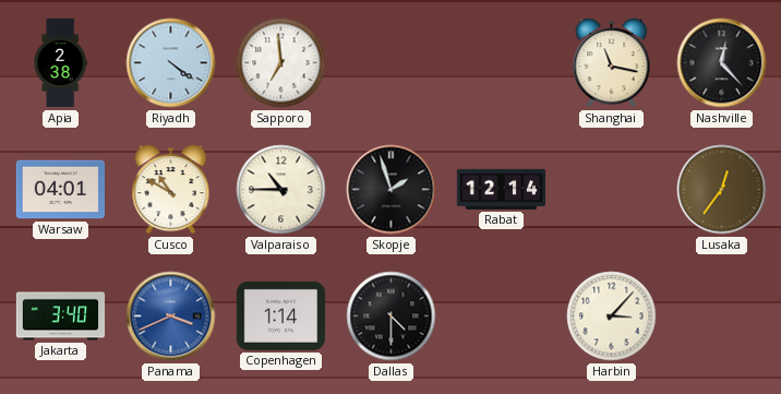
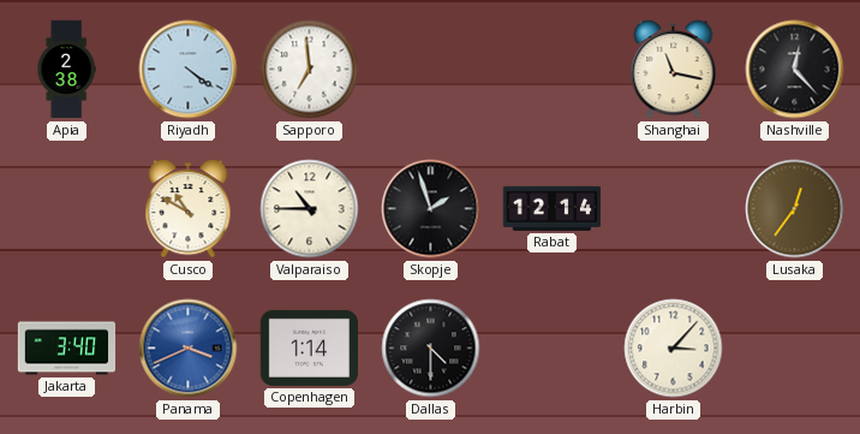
Warsaw: 04:01 -> none
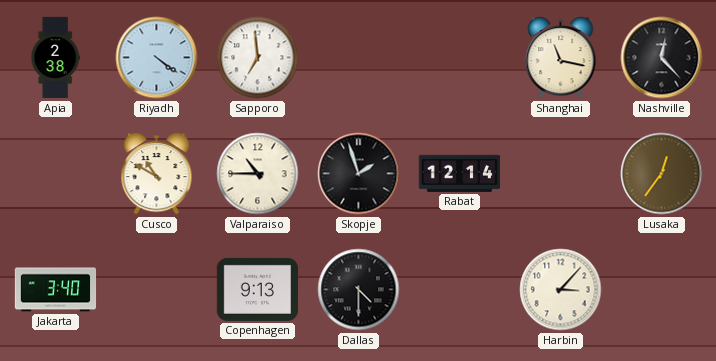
Panama: 3:41 -> none
Copenhagen: 1:14 -> 9:13
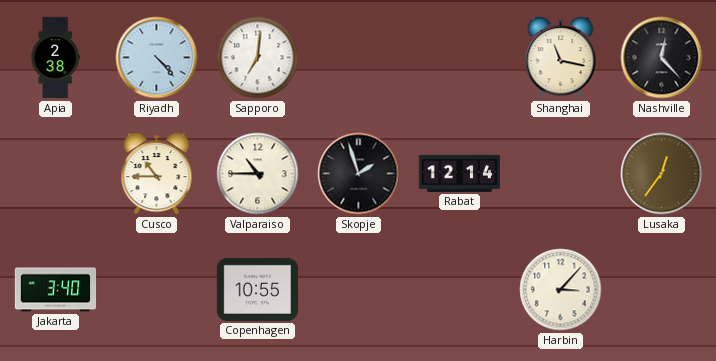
Riyadh: 4:21 -> 4:23
Sapporo: 6:59 -> 7:01
Cusco: 10:50 -> 10:45
Copenhagen: 9:13 -> 10:55
Dallas: 4:30 -> none
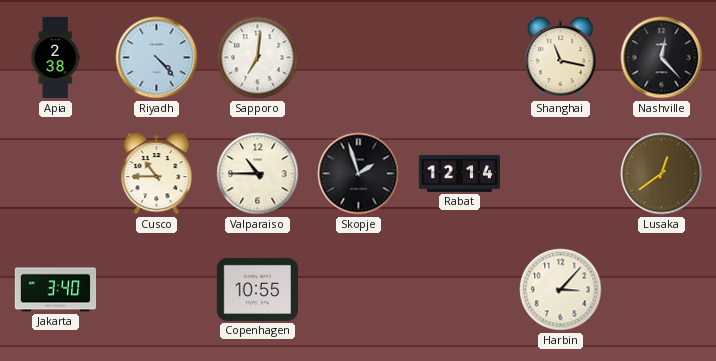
Lusaka: 12:36 -> 12:39
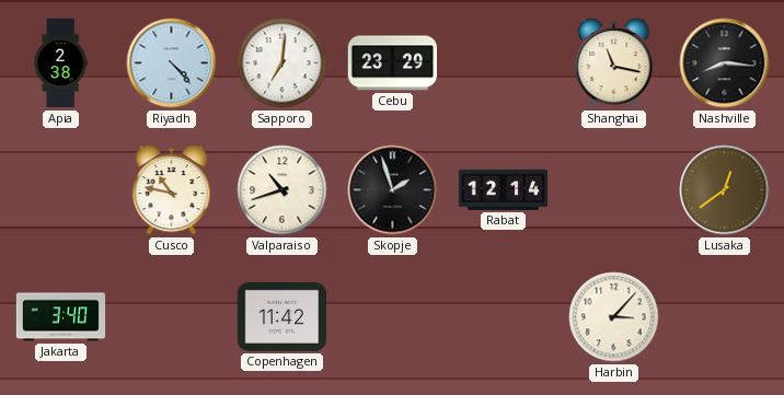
Cebu: none -> 23:29
Nashville: 12:23 -> 8:16
Cusco: 10:45 -> 10:47
Valparaiso: 10:45 -> 10:42
Copenhagen: 10:55 -> 11:42
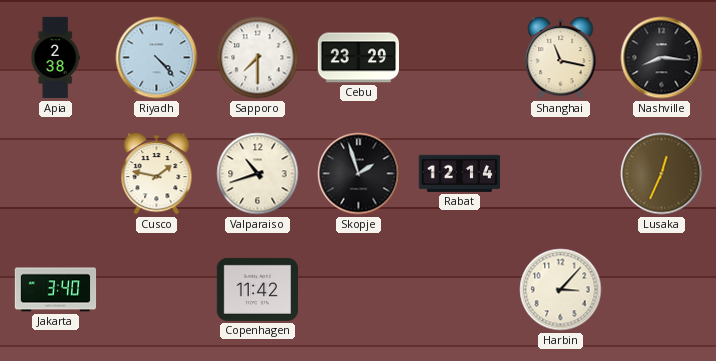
Sapporo: 7:01 -> 7:30
Cusco: 10:47 -> 1:47
Lusaka: 12:39 -> 12:34
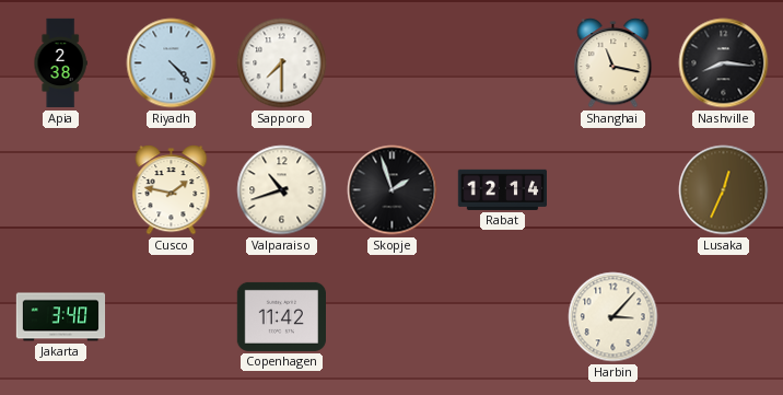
Cebu: 23:29 -> none
